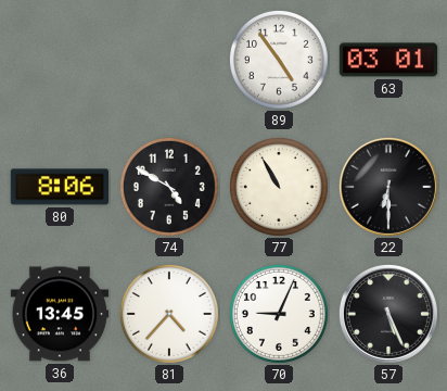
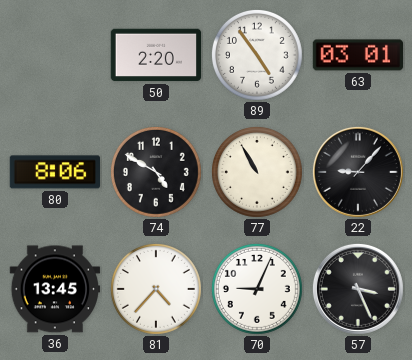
50: none -> 2:20
22: 6:30 -> 9:07
57: 5:26 -> 3:26
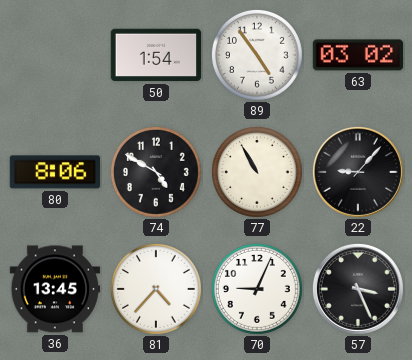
50: 2:20 -> 1:54
63: 03:01 -> 03:02
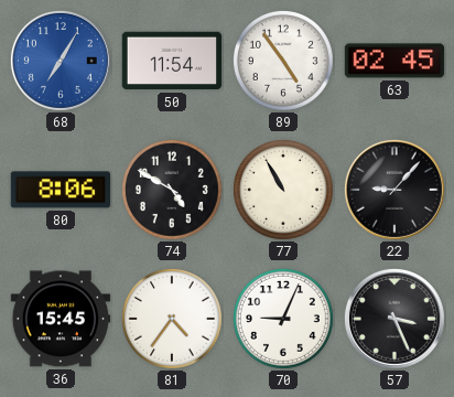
68: none -> 7:05
50: 1:54 -> 11:54
63: 03:02 -> 02:45
36: 13:45 -> 15:45
81: 4:37 -> 4:36
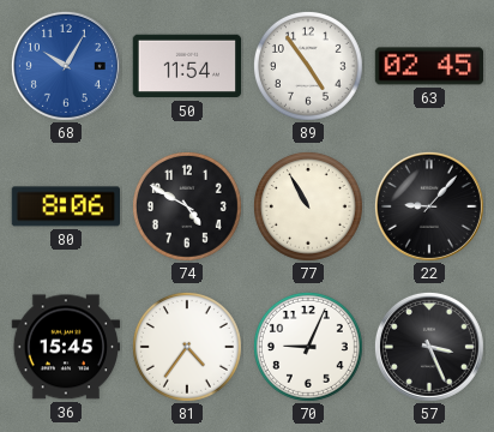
68: 7:05 -> 10:05
